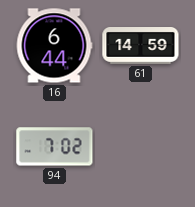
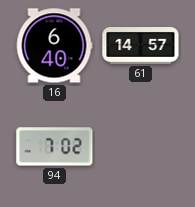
16: 6:44 -> 6:40
61: 14:59 -> 14:57
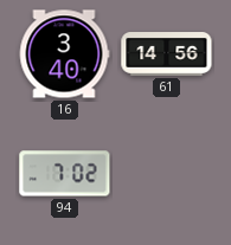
16: 6:40 -> 3:40
61: 14:57 -> 14:56
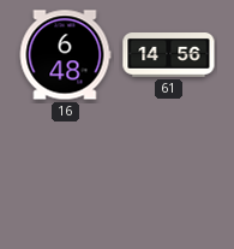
16: 3:40 -> 6:48
94: 7:02 -> none
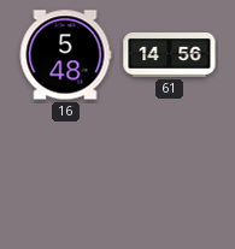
16: 6:48 -> 5:48
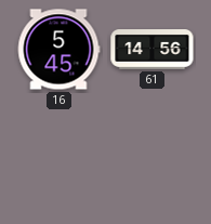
16: 5:48 -> 5:45
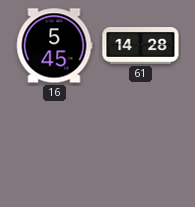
61: 14:56 -> 14:28
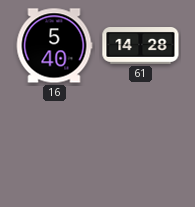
16: 5:45 -> 5:40
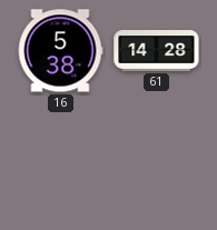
16: 5:40 -> 5:38
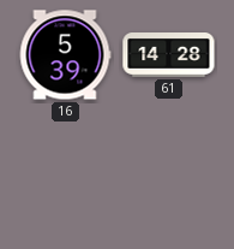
16: 5:38 -> 5:39
